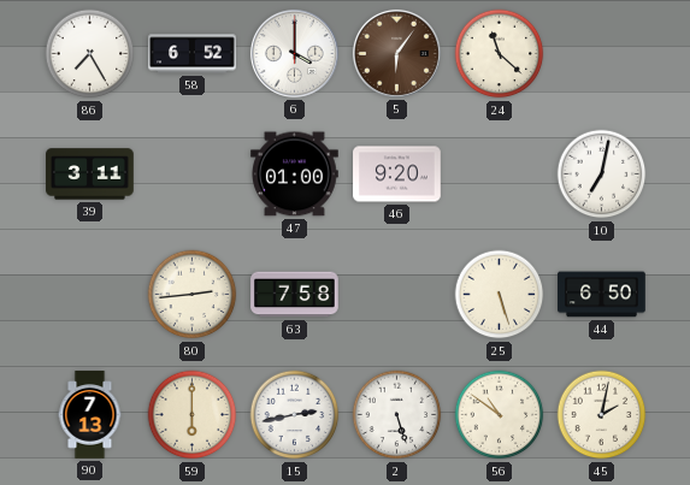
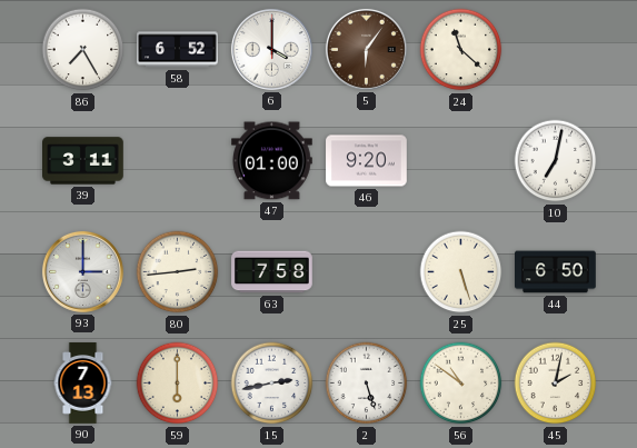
93: none -> 3:00
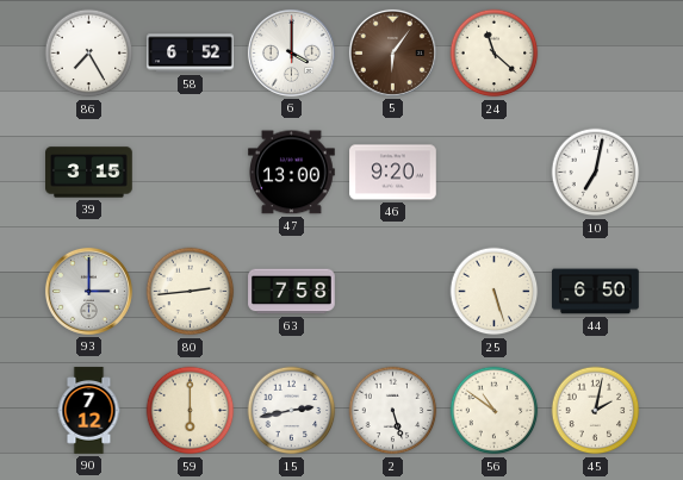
39: 3:11 -> 3:15
47: 01:00 -> 13:00
90: 7:13 -> 7:12
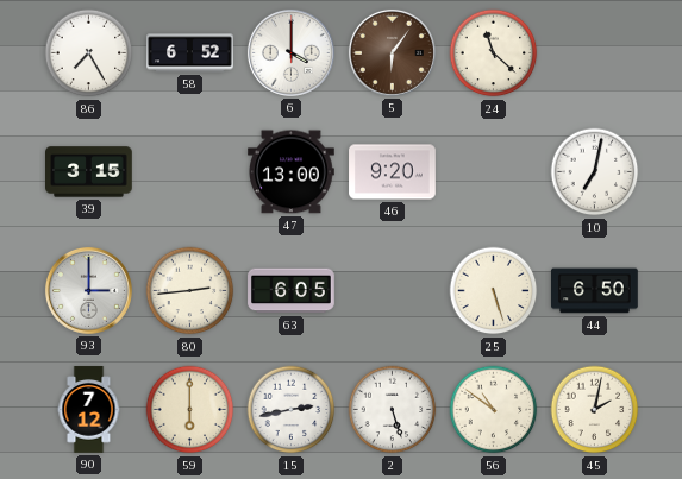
63: 7:58 -> 6:05
